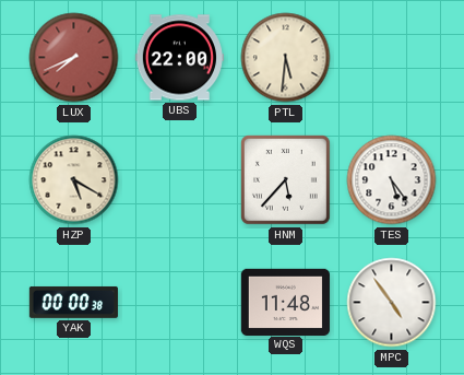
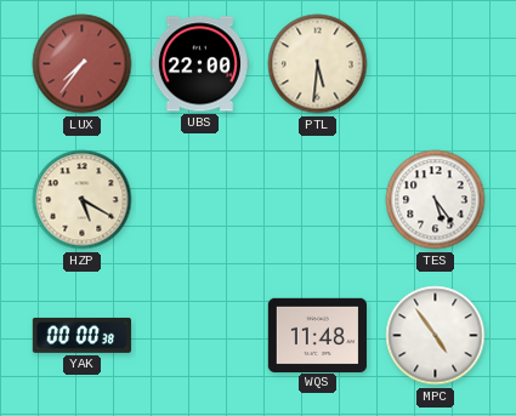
LUX: 7:41 -> 7:36
HNM: 5:37 -> none
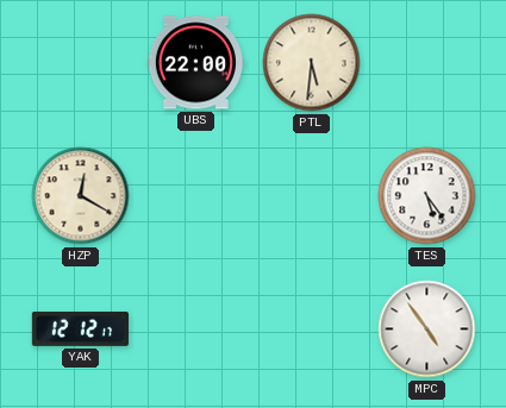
LUX: 7:36 -> none
HZP: 5:20 -> 12:20
YAK: 00:00 -> 12:12
WQS: 11:48 -> none
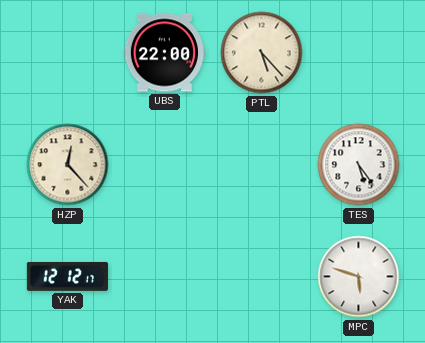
PTL: 5:31 -> 5:23
HZP: 12:20 -> 12:23
MPC: 4:54 -> 5:48
